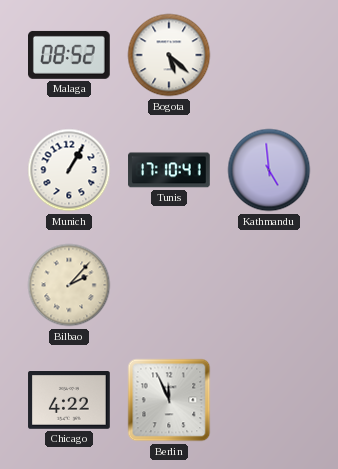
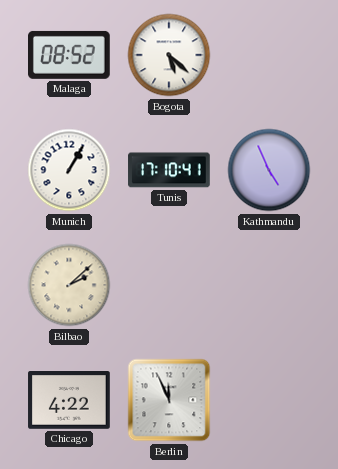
Kathmandu: 4:59 -> 4:56
Bilbao: 2:07 -> 2:08
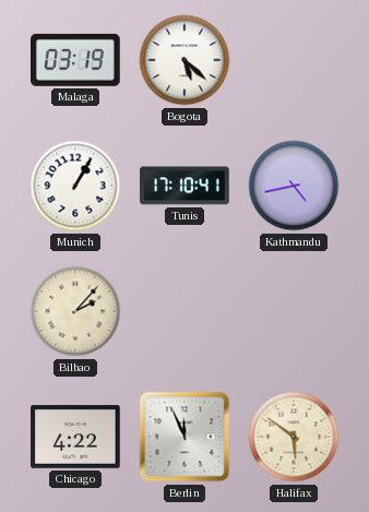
Malaga: 08:52 -> 03:19
Kathmandu: 4:56 -> 4:43
Bilbao: 2:08 -> 2:07
Halifax: none -> 5:51
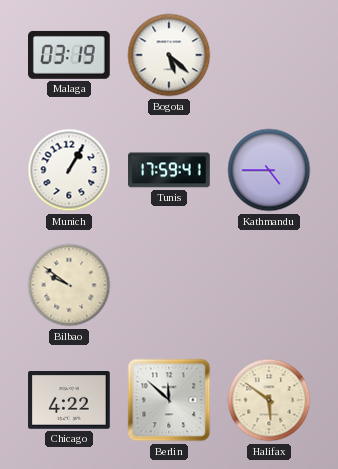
Tunis: 17:10 -> 17:59
Kathmandu: 4:43 -> 4:45
Bilbao: 2:07 -> 9:51
Berlin: 11:56 -> 11:52
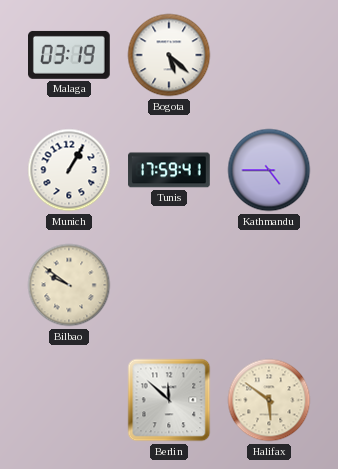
Chicago: 4:22 -> none
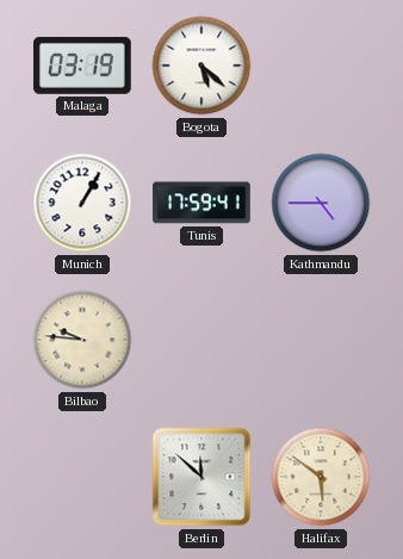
Bilbao: 9:51 -> 9:46
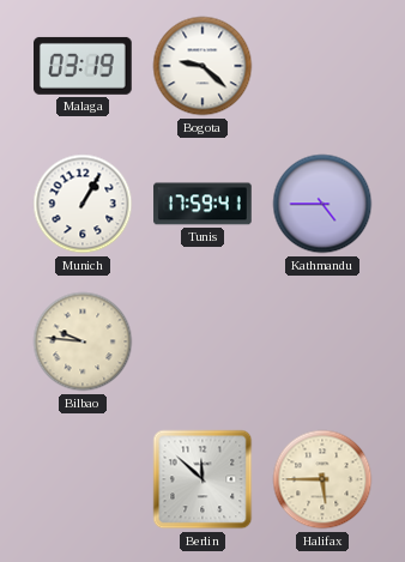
Bogota: 5:22 -> 9:22
Halifax: 5:51 -> 5:45
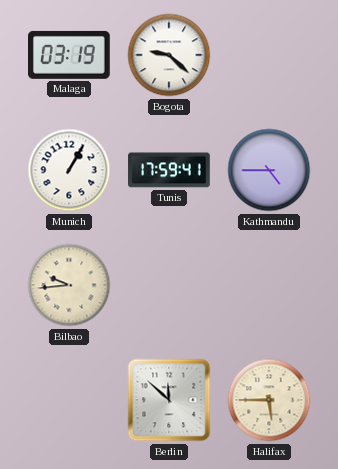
Bilbao: 9:46 -> 9:44
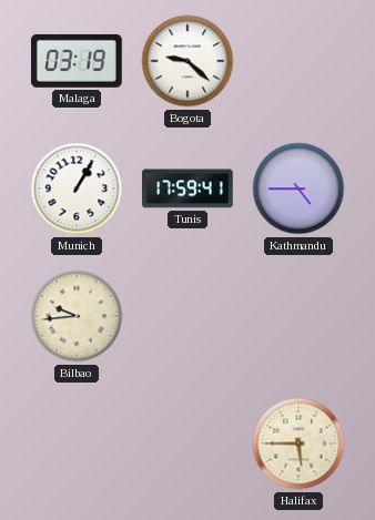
Berlin: 11:52 -> none
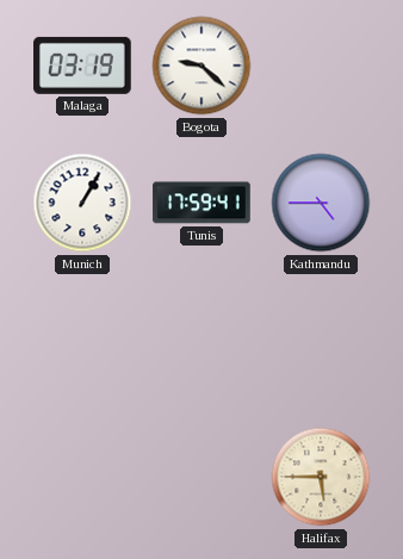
Bilbao: 9:44 -> none
